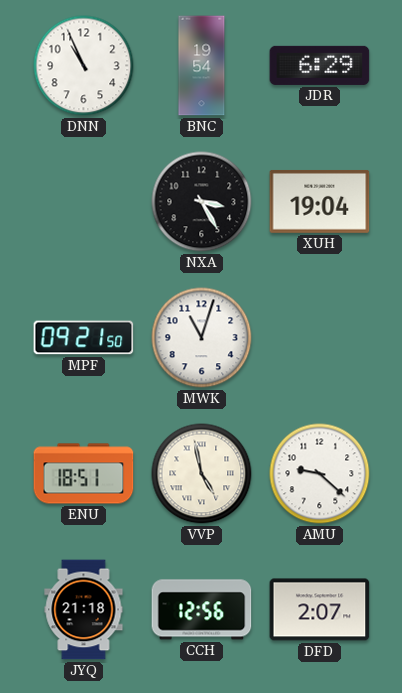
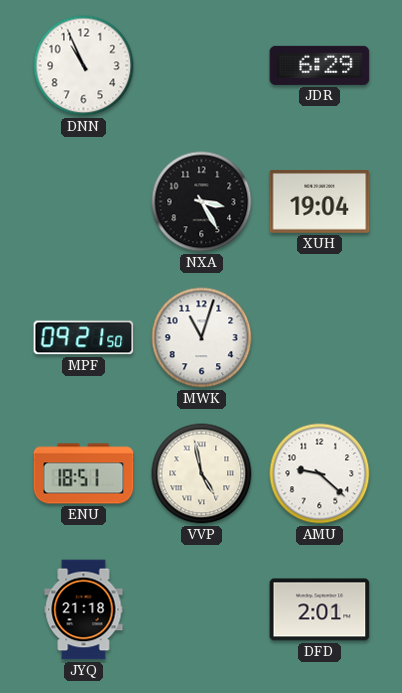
BNC: 19:54 -> none
CCH: 12:56 -> none
DFD: 2:07 -> 2:01
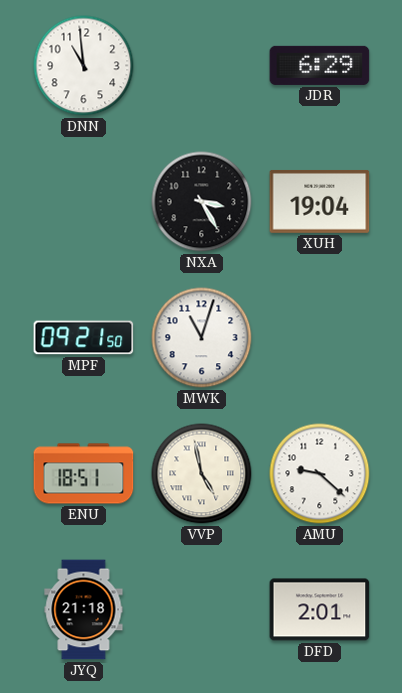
DNN: 10:56 -> 10:59
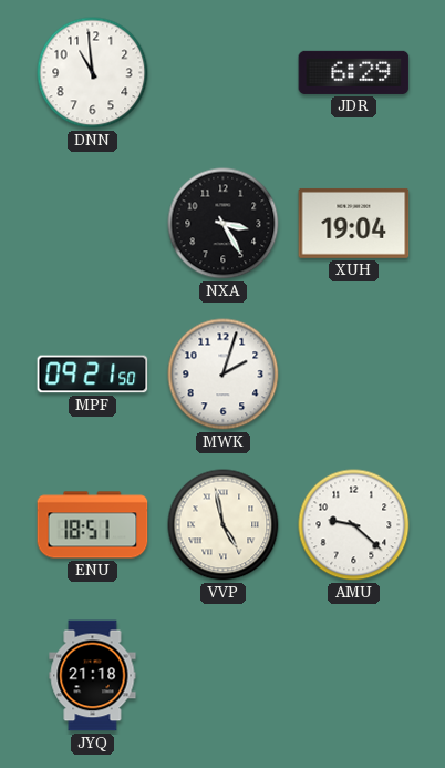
MWK: 11:03 -> 2:03
DFD: 2:01 -> none
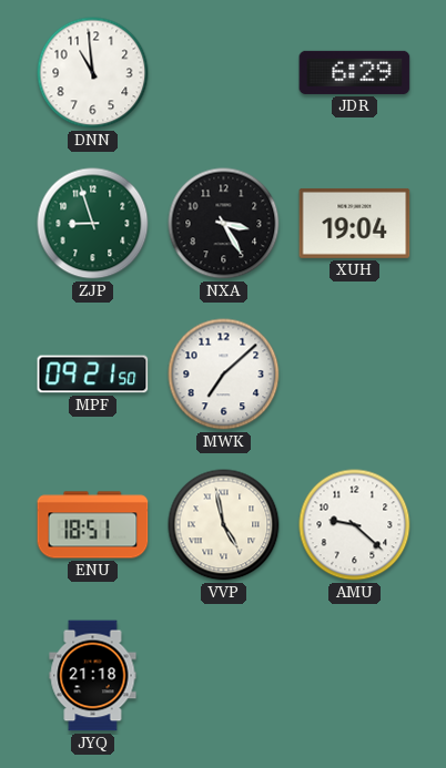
ZJP: none -> 8:57
MWK: 2:03 -> 7:08
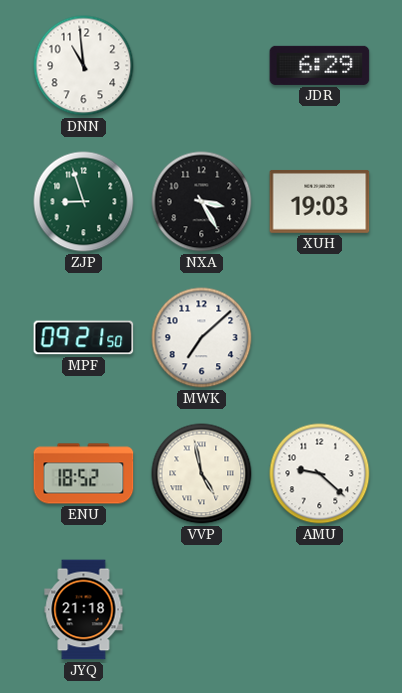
XUH: 19:04 -> 19:03
ENU: 18:51 -> 18:52
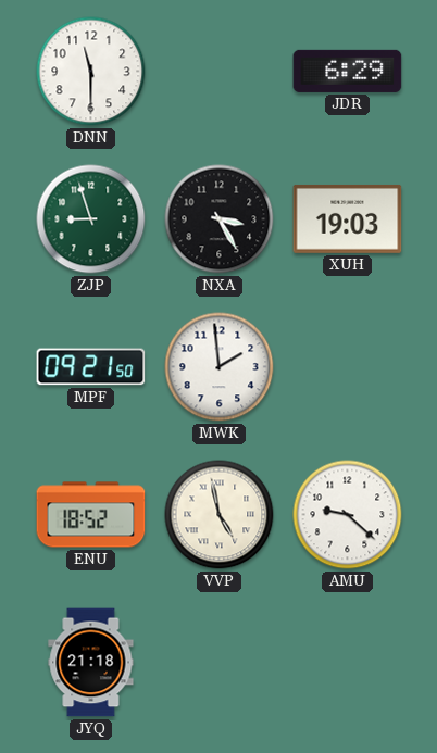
DNN: 10:59 -> 11:30
MWK: 7:08 -> 1:59
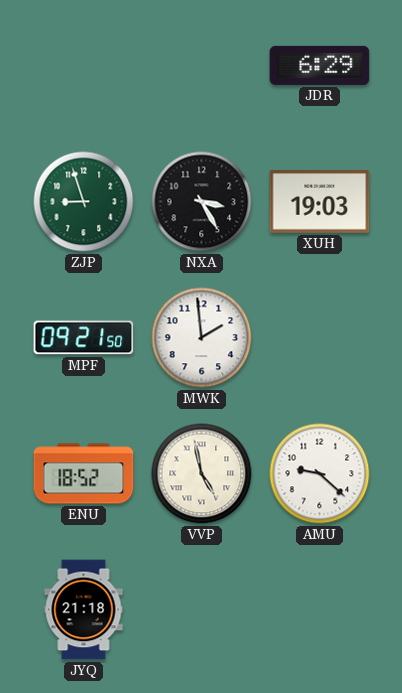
DNN: 11:30 -> none
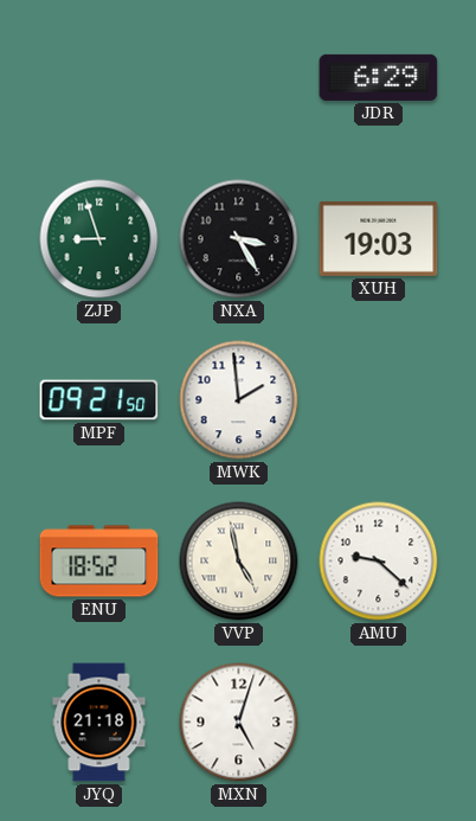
MXN: none -> 5:03
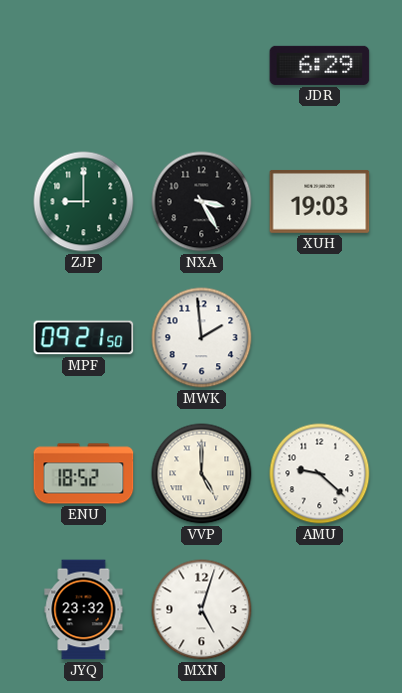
ZJP: 8:57 -> 9:00
VVP: 4:58 -> 5:00
JYQ: 21:18 -> 23:32
